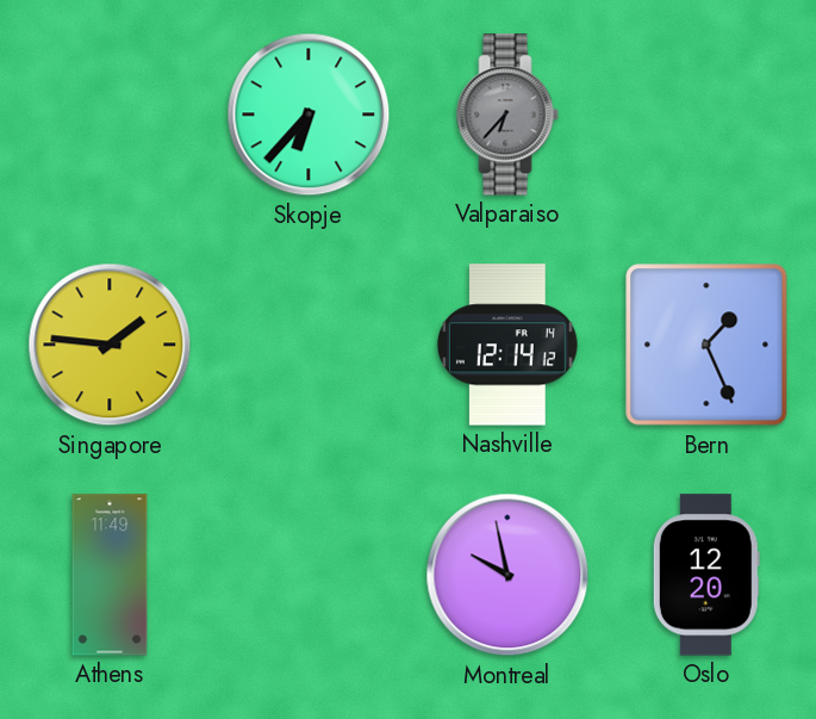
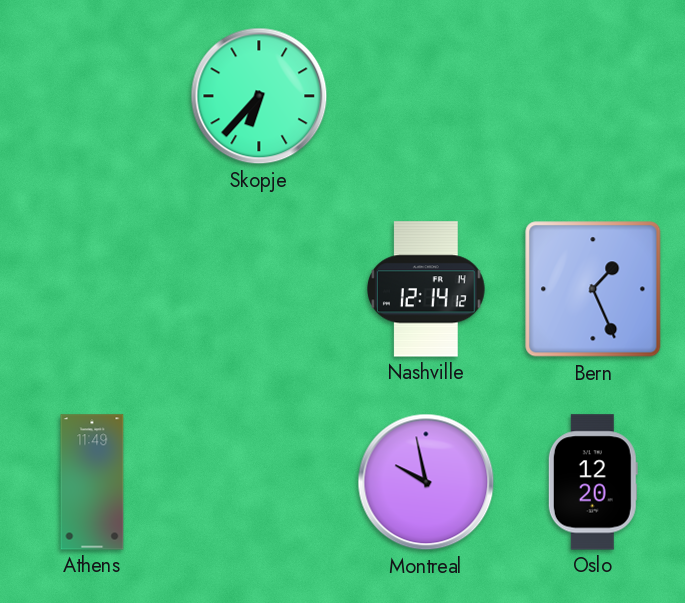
Valparaiso: 6:37 -> none
Singapore: 1:46 -> none
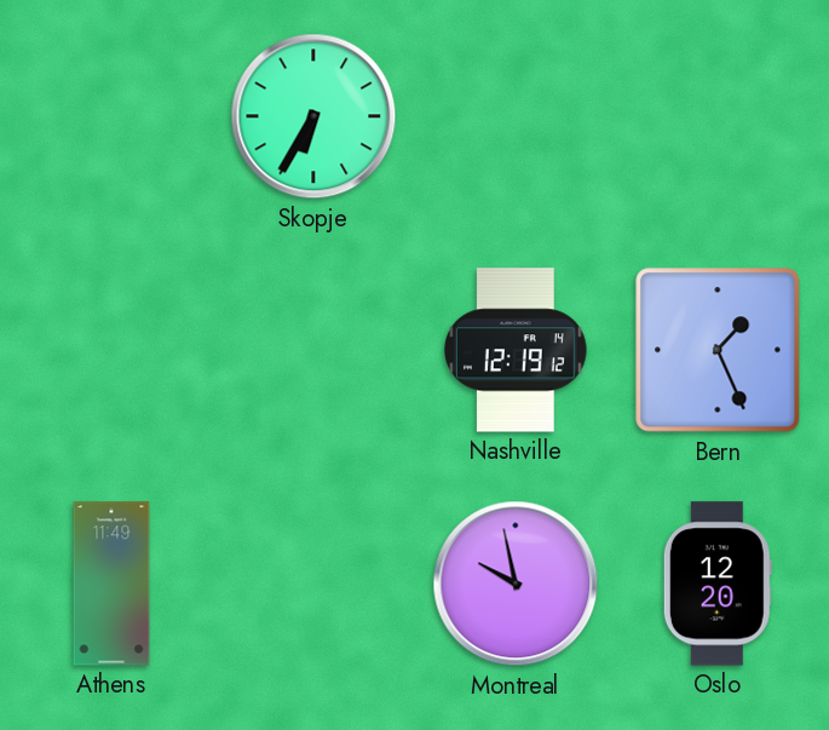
Skopje: 6:37 -> 6:35
Nashville: 12:14 -> 12:19
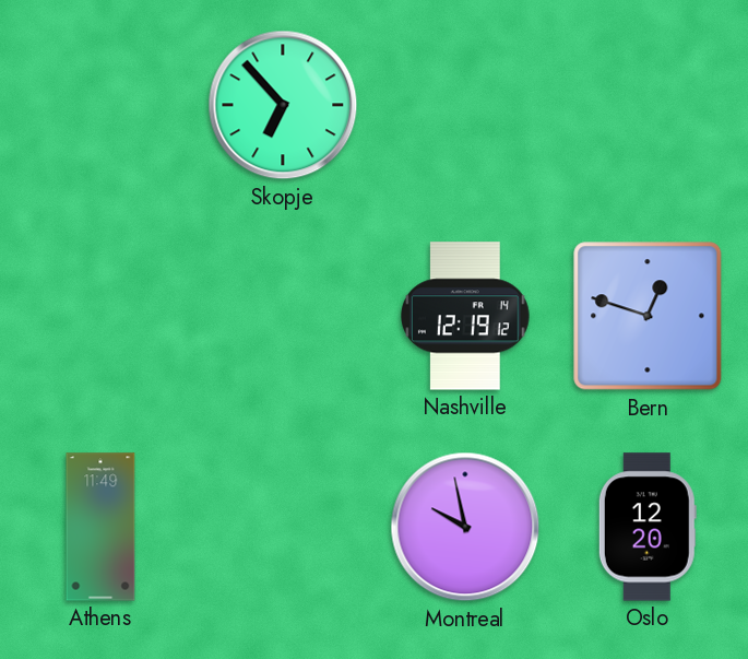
Skopje: 6:35 -> 6:53
Bern: 1:26 -> 12:48
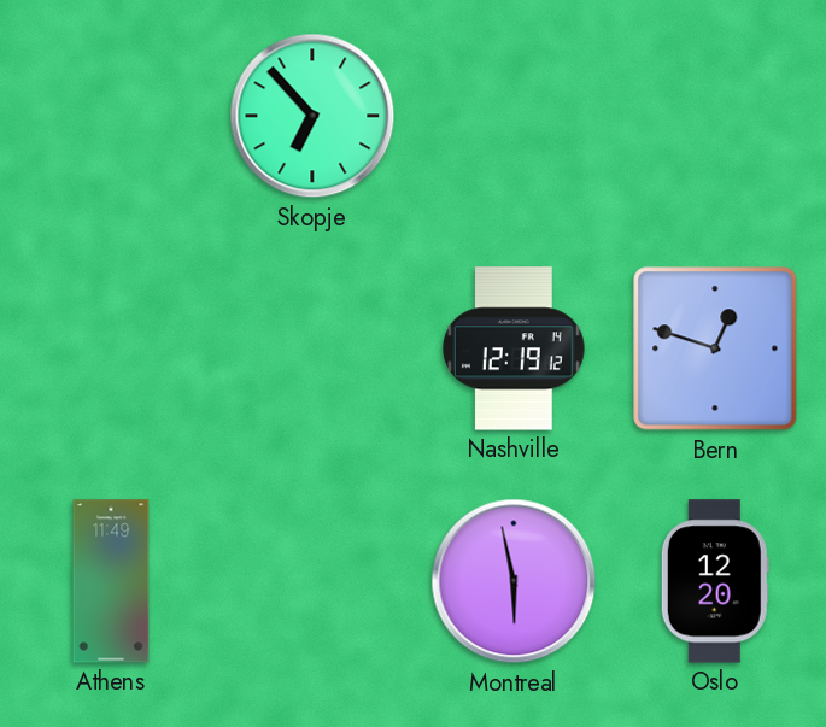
Montreal: 9:58 -> 5:58
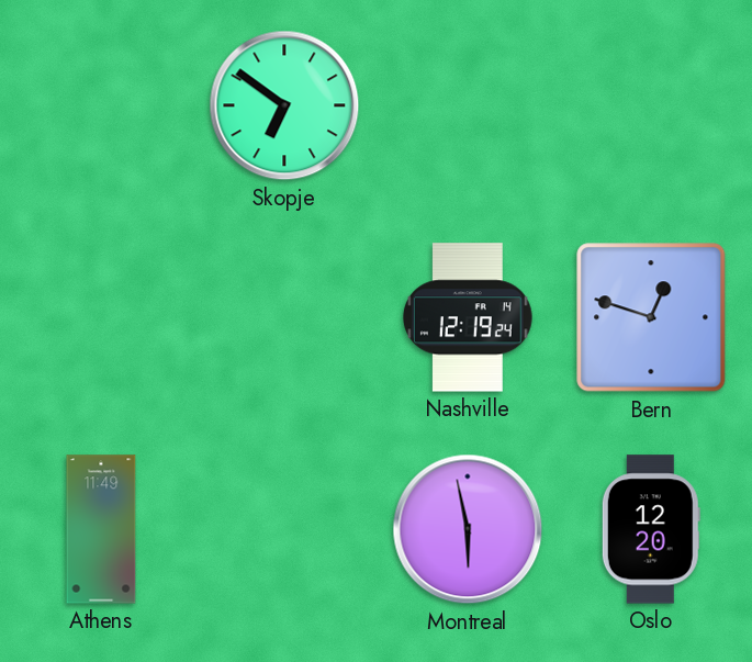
Skopje: 6:53 -> 6:51
Nashville: 12:19:12 -> 12:19:24
